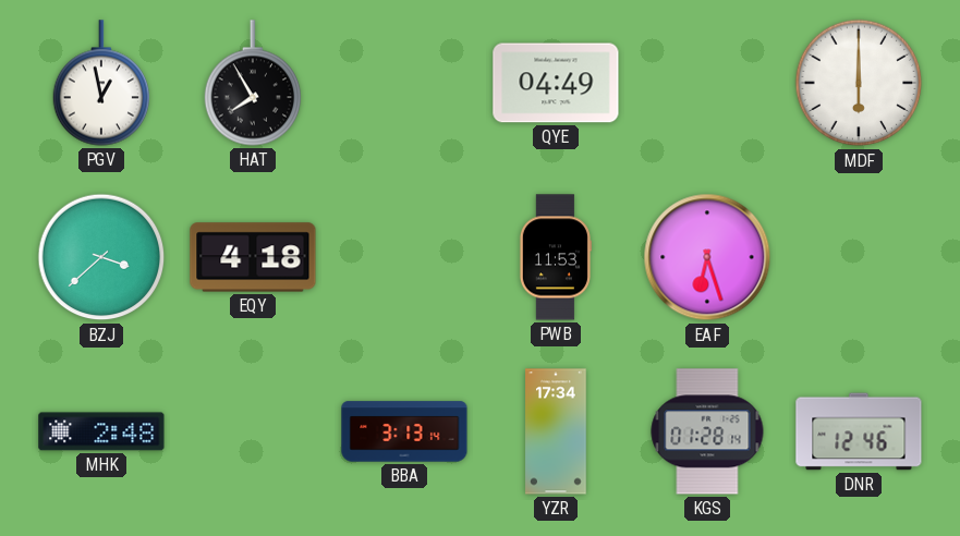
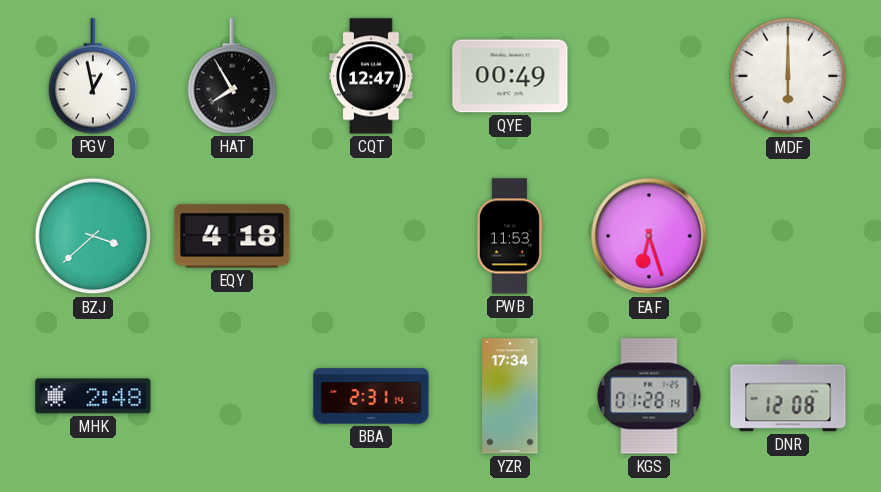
CQT: none -> 12:47
QYE: 04:49 -> 00:49
BBA: 3:13 -> 2:31
DNR: 12:46 -> 12:08
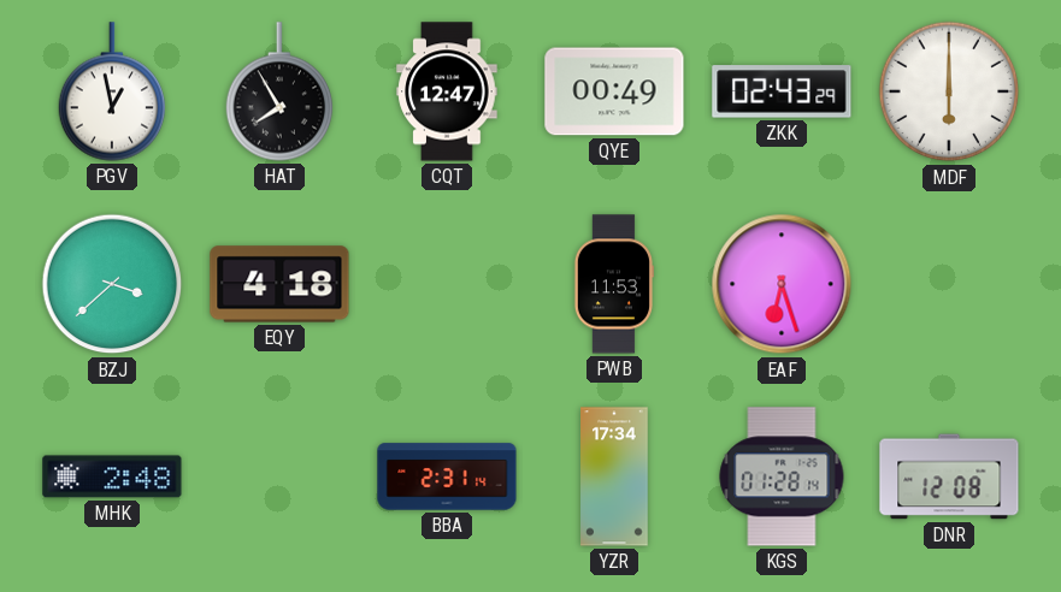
ZKK: none -> 02:43
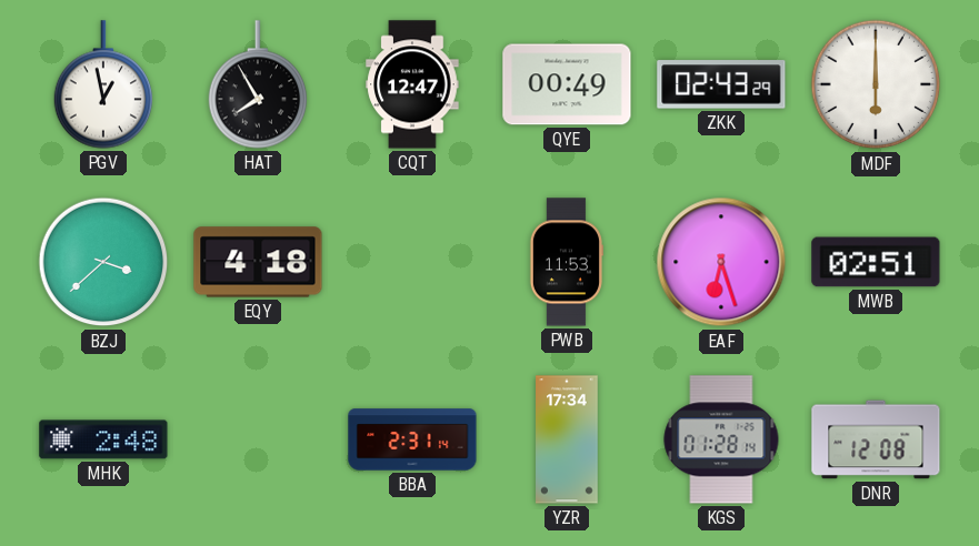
MWB: none -> 02:51
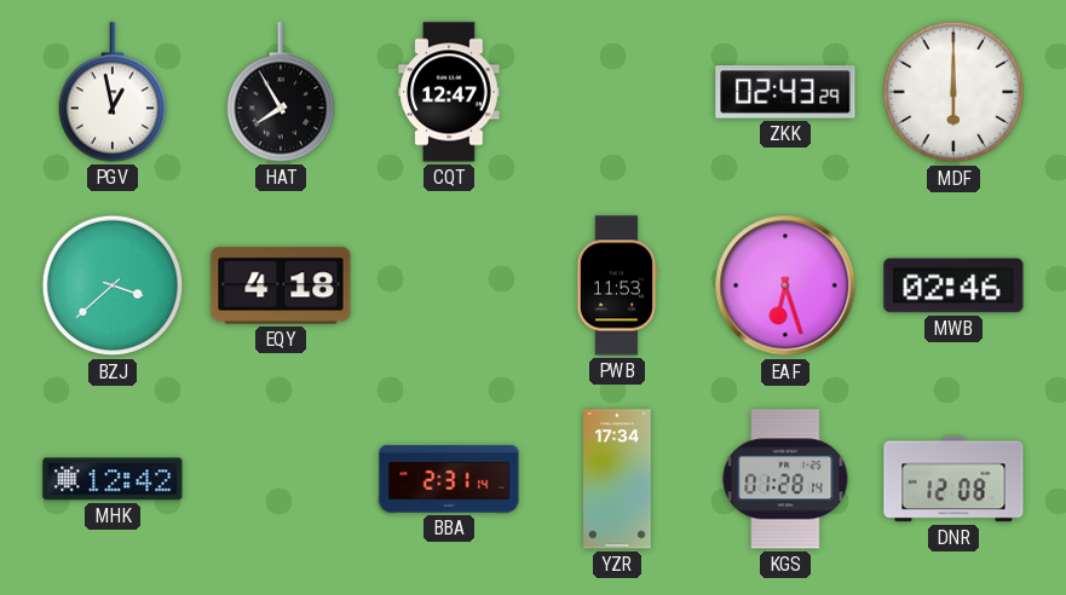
QYE: 00:49 -> none
MWB: 02:51 -> 02:46
MHK: 2:48 -> 12:42
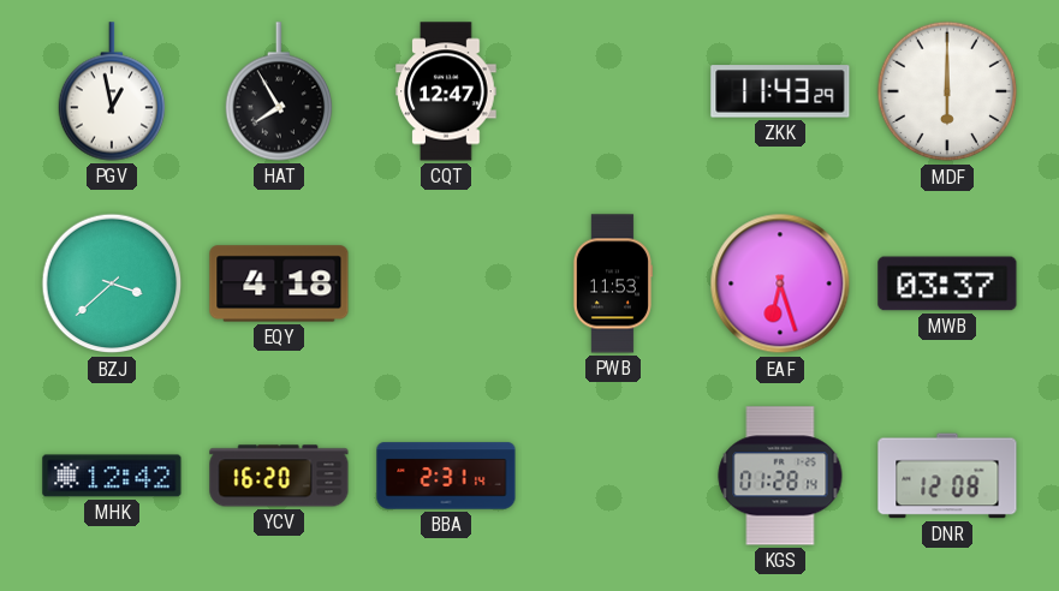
ZKK: 02:43 -> 11:43
MWB: 02:46 -> 03:37
YCV: none -> 16:20
YZR: 17:34 -> none
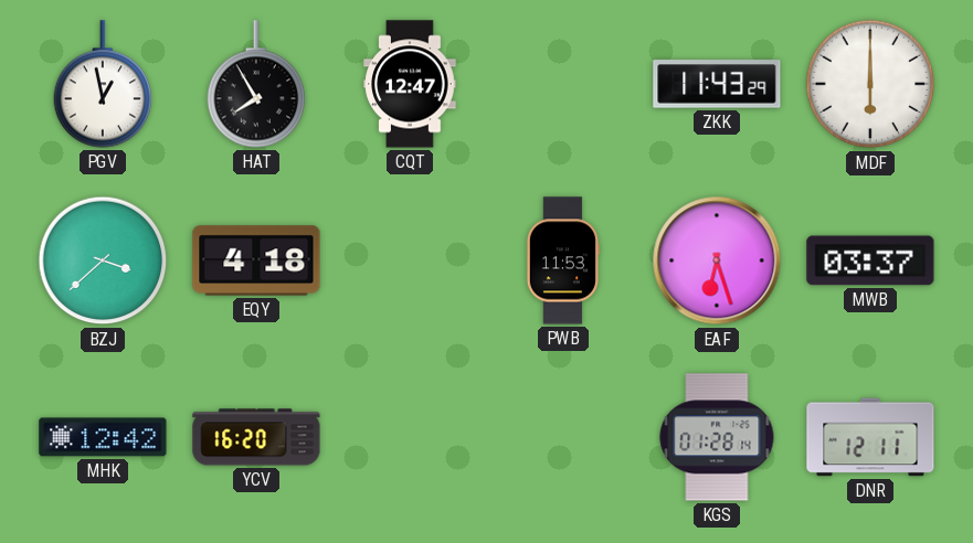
BBA: 2:31 -> none
DNR: 12:08 -> 12:11
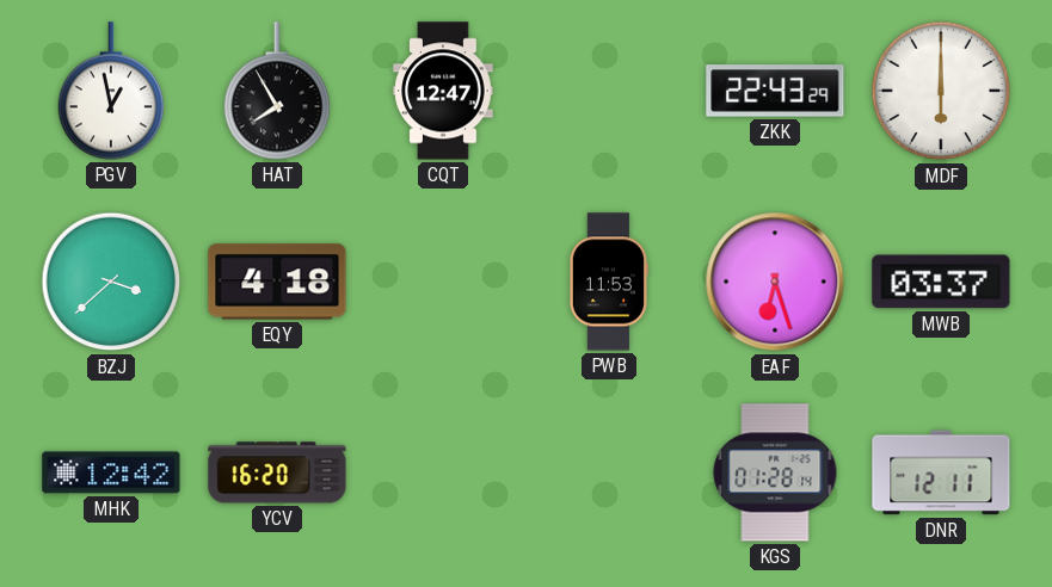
ZKK: 11:43 -> 22:43
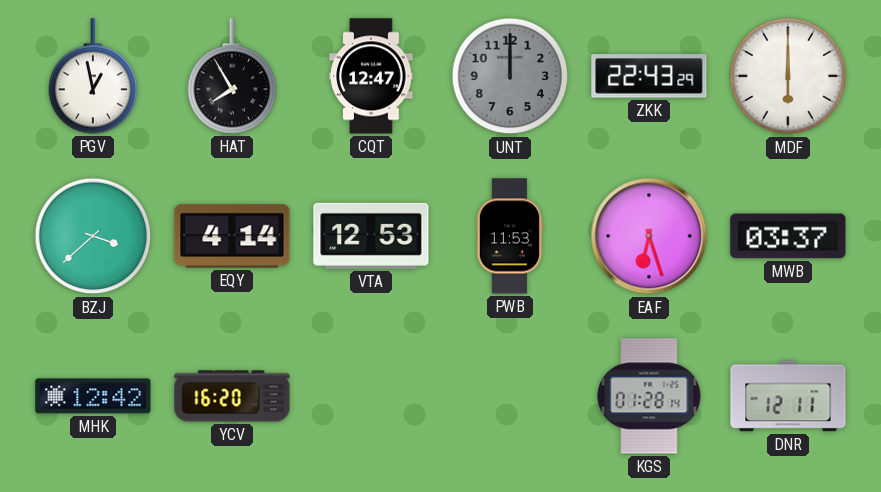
UNT: none -> 12:00
EQY: 4:18 -> 4:14
VTA: none -> 12:53
